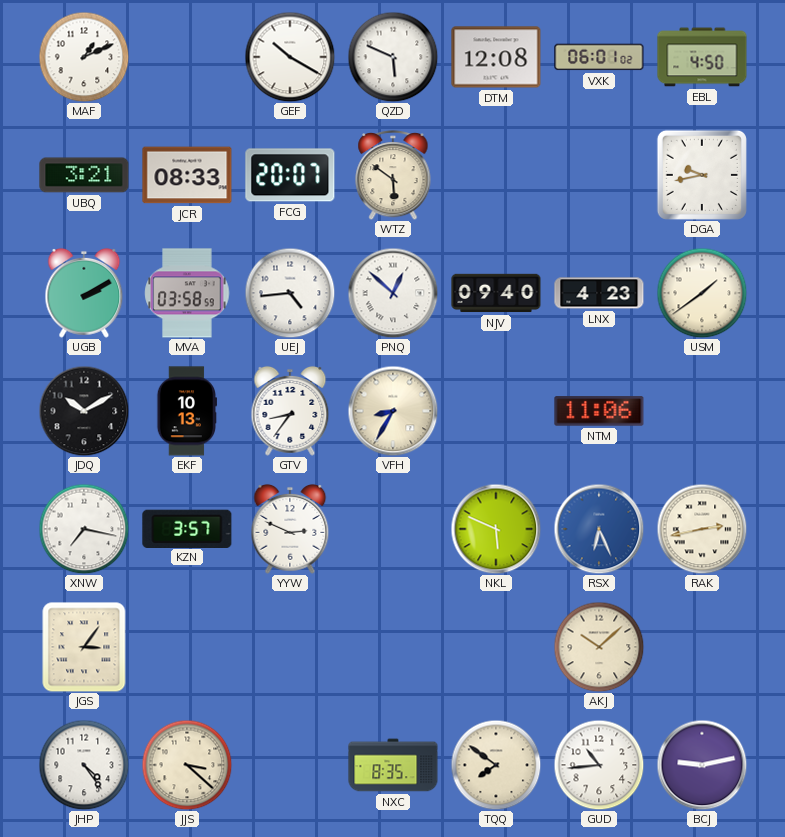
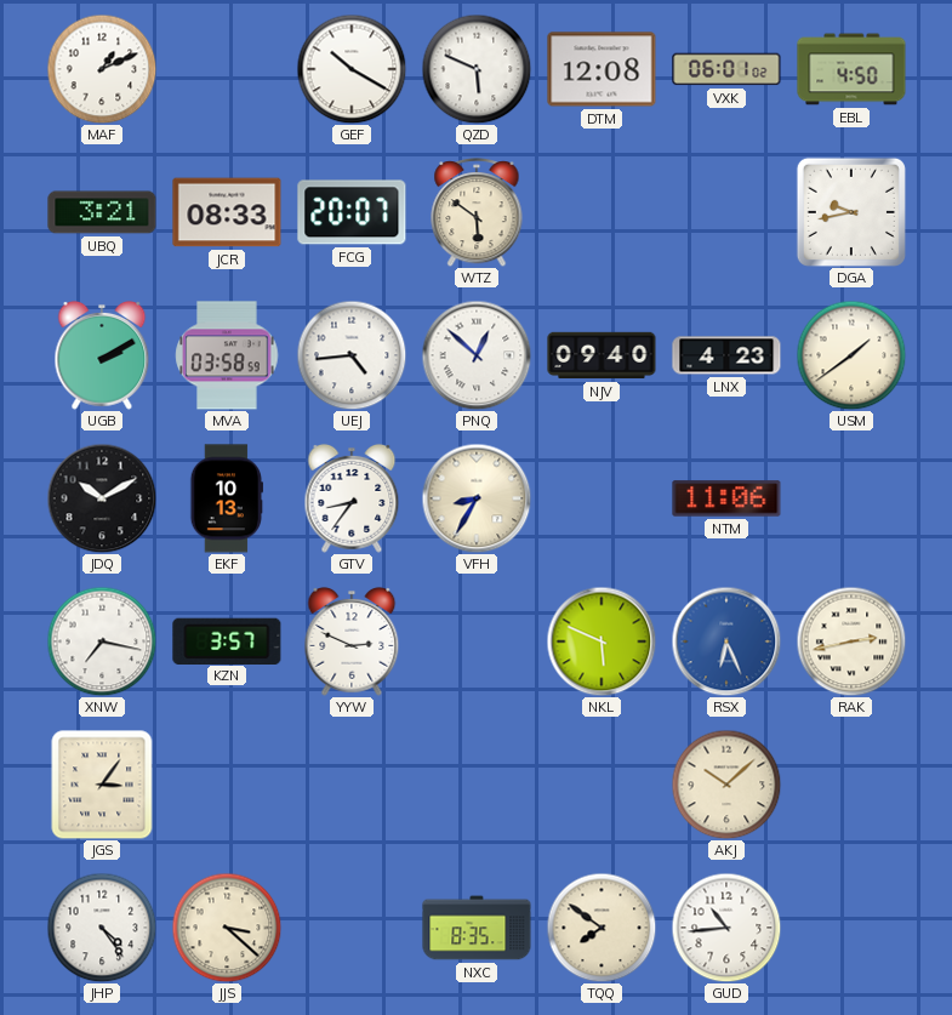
BCJ: 9:13 -> none
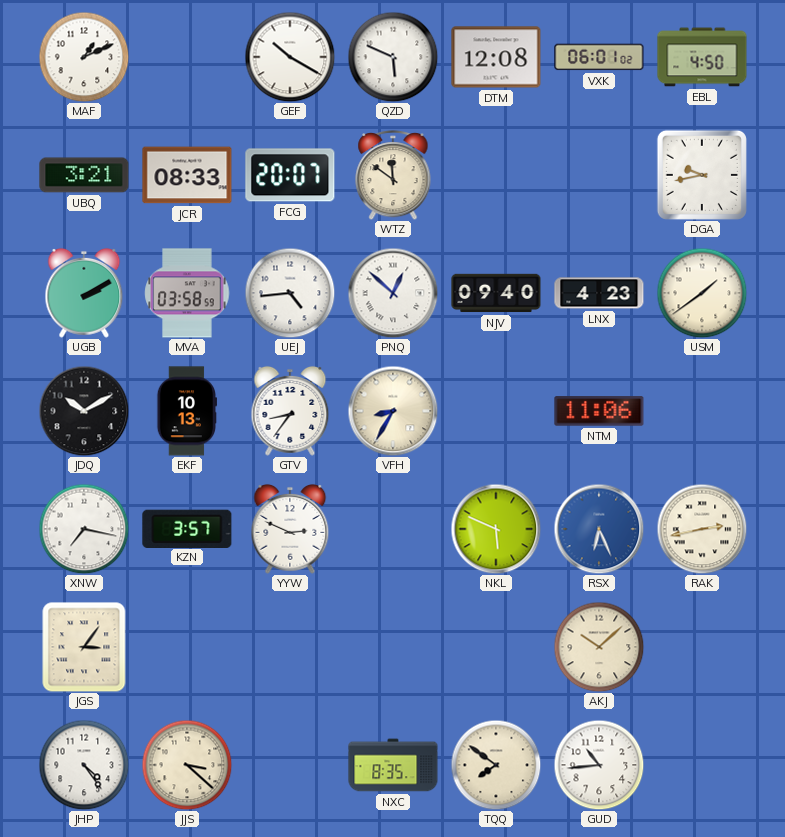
WTZ: 5:51 -> 11:51
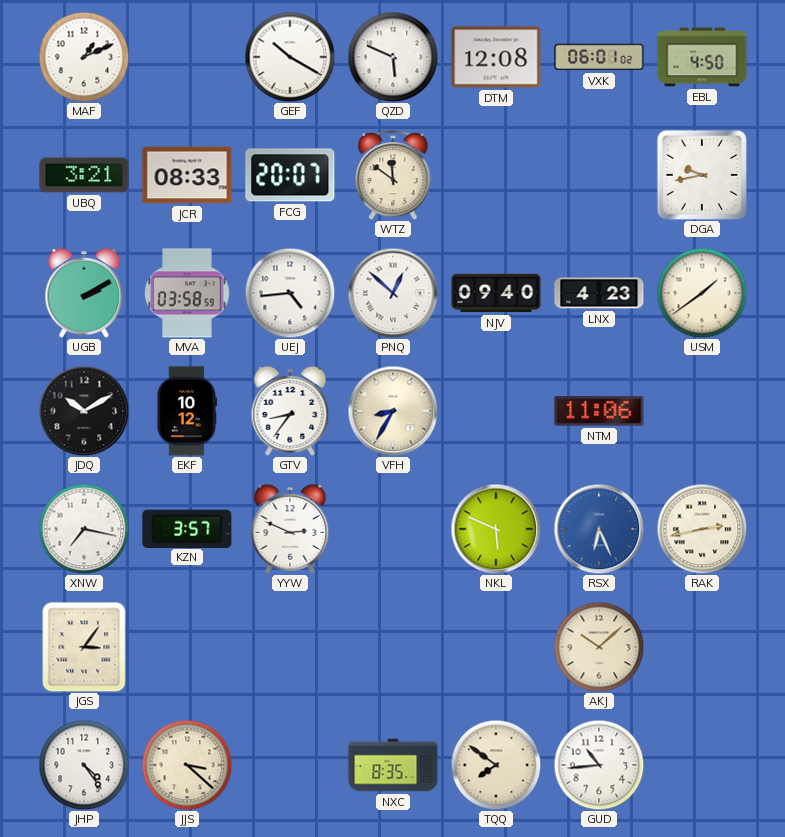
EKF: 10:13 -> 10:12
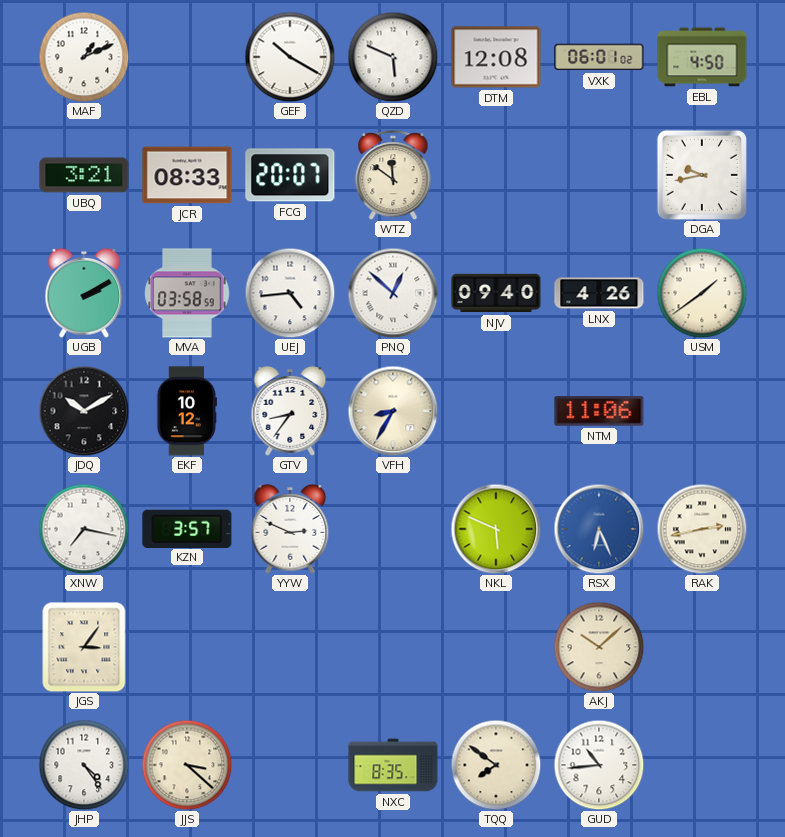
LNX: 4:23 -> 4:26
